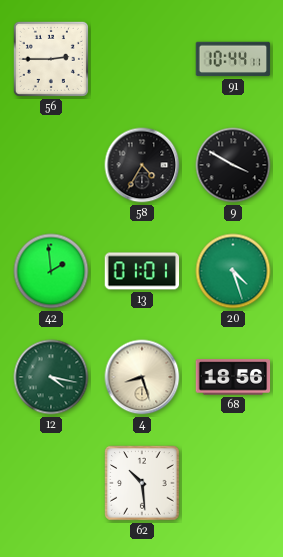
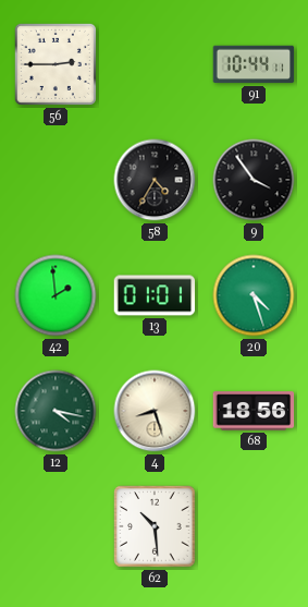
9: 3:50 -> 3:54
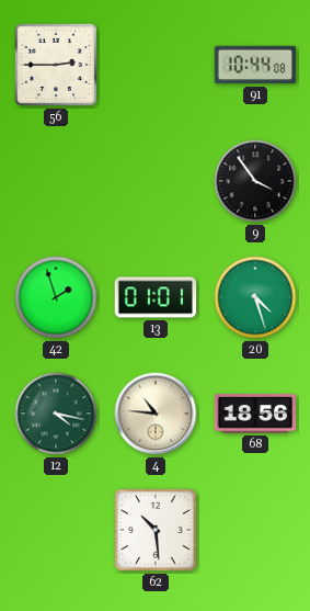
91: 10:44:11 -> 10:44:08
58: 4:35 -> none
42: 1:59 -> 1:57
4: 8:27 -> 10:46
